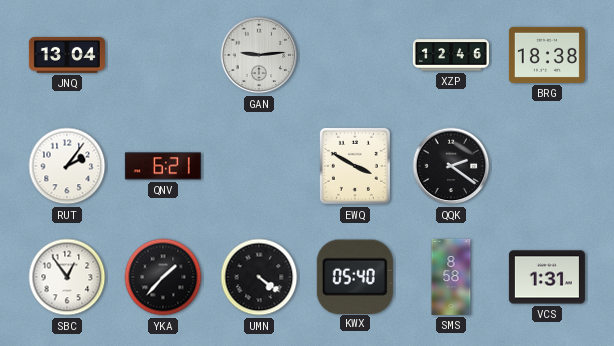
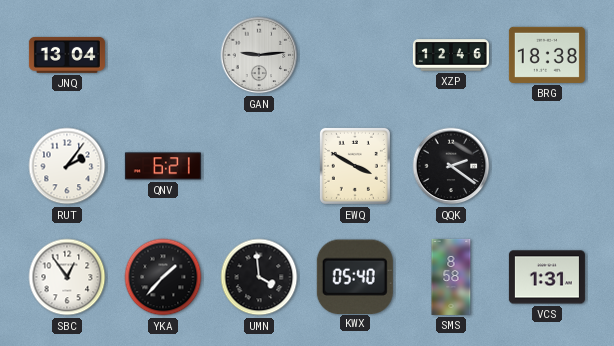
UMN: 4:21 -> 3:59
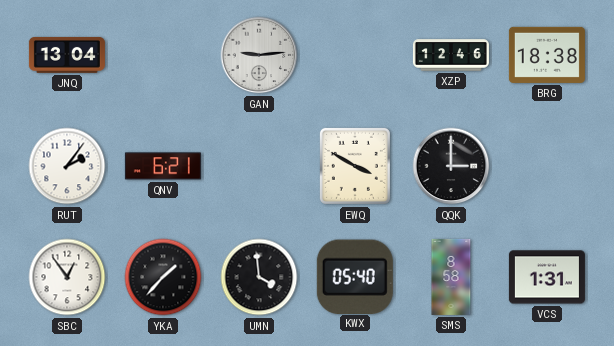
QQK: 2:21 -> 3:00
